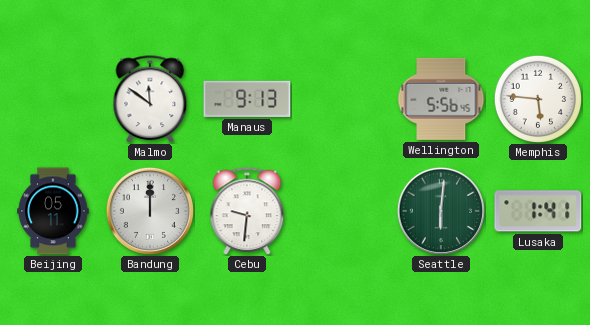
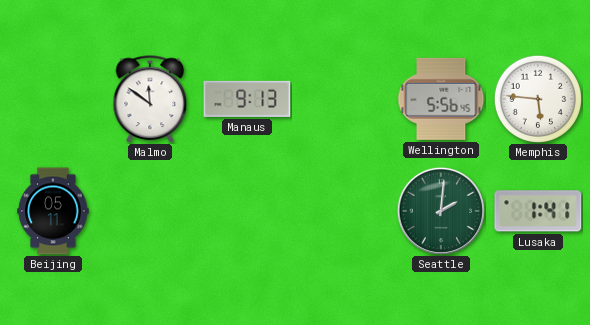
Bandung: 12:00 -> none
Cebu: 9:31 -> none
Seattle: 6:01 -> 2:01
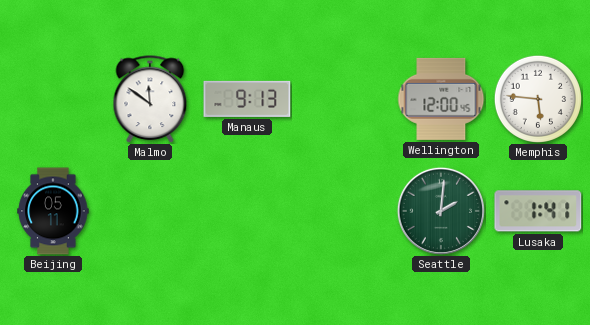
Wellington: 5:56 -> 12:00
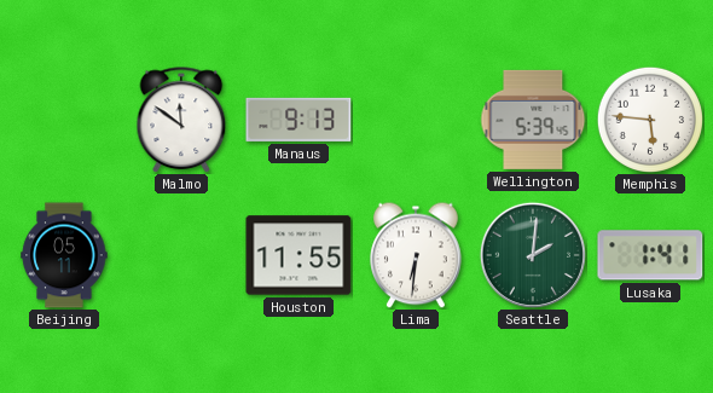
Wellington: 12:00 -> 5:39
Houston: none -> 11:55
Lima: none -> 6:31
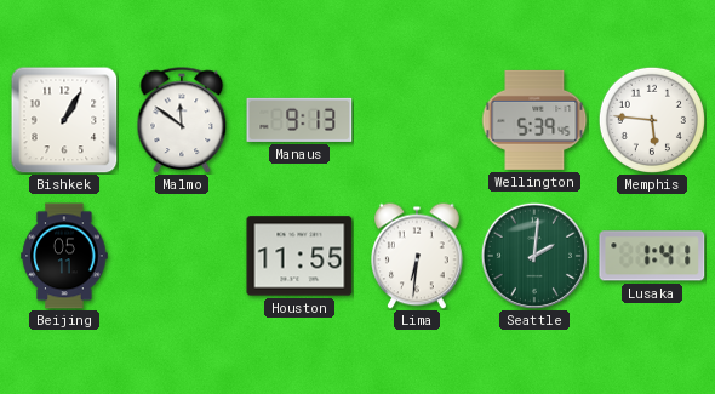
Bishkek: none -> 1:05
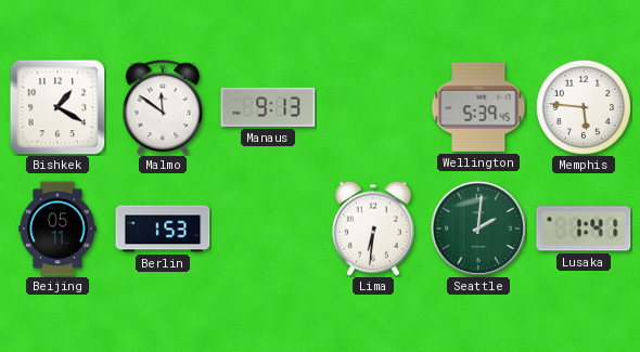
Bishkek: 1:05 -> 1:20
Berlin: none -> 1:53
Houston: 11:55 -> none
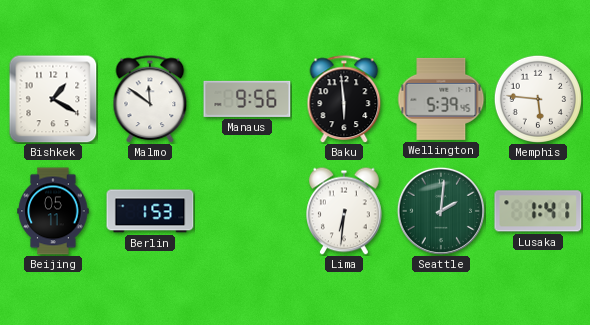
Manaus: 9:13 -> 9:56
Baku: none -> 5:59
